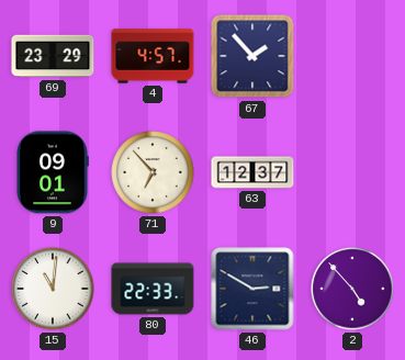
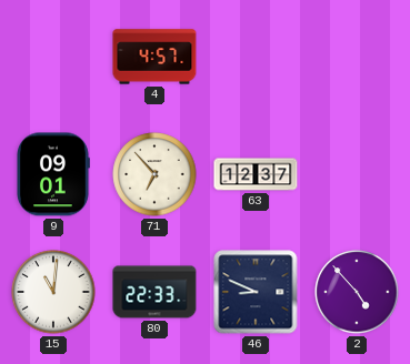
69: 23:29 -> none
67: 1:53 -> none
46: 2:50 -> 8:49
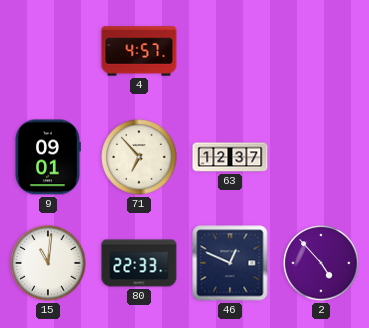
46: 8:49 -> 12:49
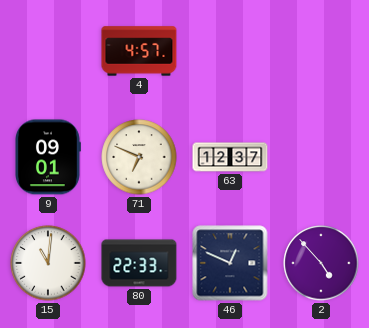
71: 6:53 -> 6:49
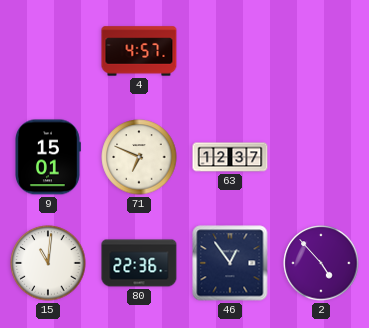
9: 09:01 -> 15:01
80: 22:33 -> 22:36
46: 12:49 -> 12:54
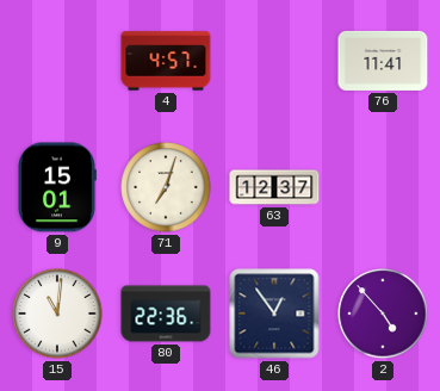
76: none -> 11:41
71: 6:49 -> 7:03
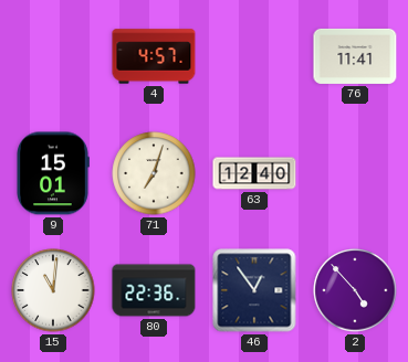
63: 12:37 -> 12:40
